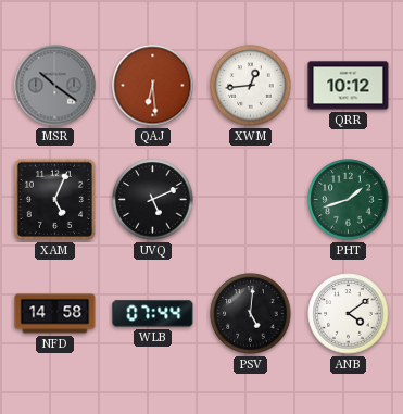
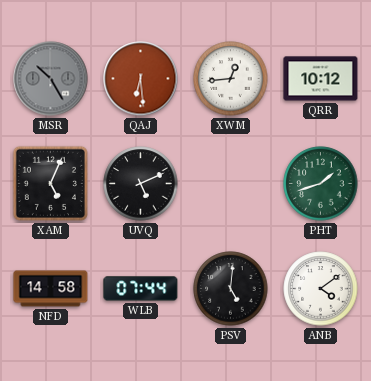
MSR: 10:21 -> 10:25
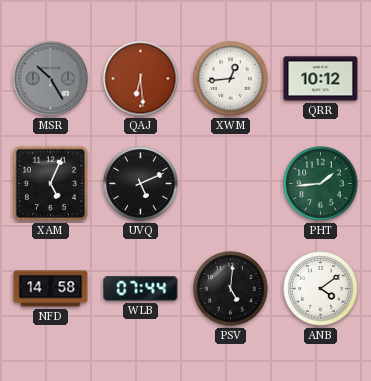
PHT: 1:42 -> 1:44
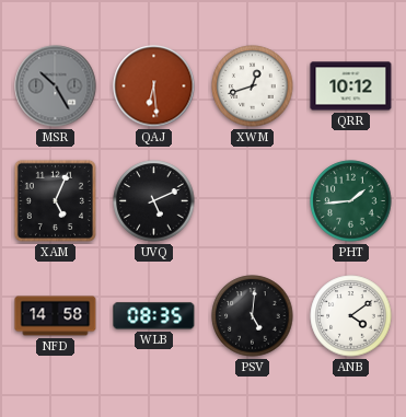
XWM: 12:44 -> 12:42
WLB: 07:44 -> 08:35
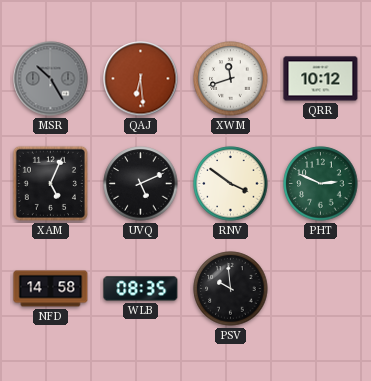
XWM: 12:42 -> 11:42
RNV: none -> 3:51
PHT: 1:44 -> 2:49
PSV: 5:01 -> 9:59
ANB: 4:09 -> none
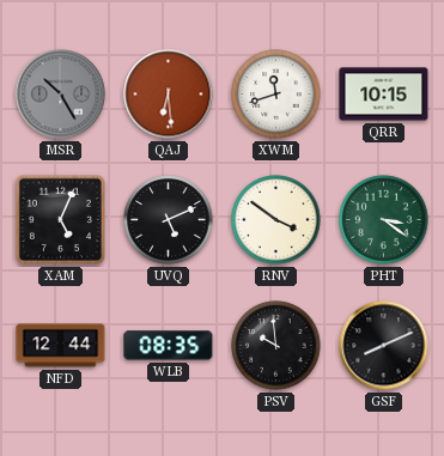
QRR: 10:12 -> 10:15
PHT: 2:49 -> 3:21
NFD: 14:58 -> 12:44
GSF: none -> 8:11
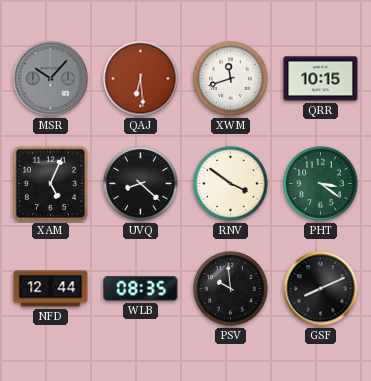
MSR: 10:25 -> 10:07
UVQ: 5:11 -> 8:22
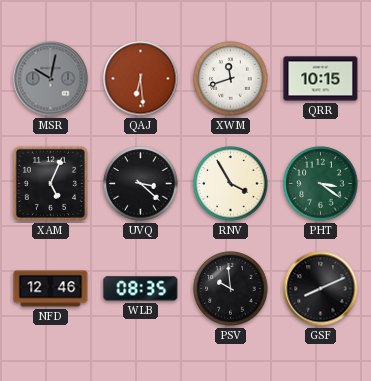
MSR: 10:07 -> 10:02
UVQ: 8:22 -> 3:22
RNV: 3:51 -> 3:55
NFD: 12:44 -> 12:46
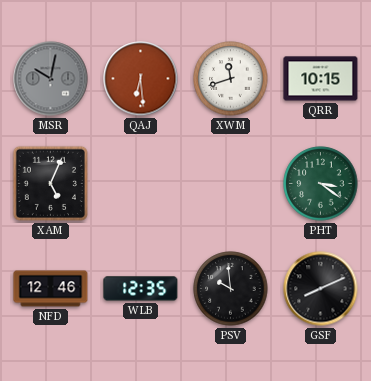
UVQ: 3:22 -> none
RNV: 3:55 -> none
WLB: 08:35 -> 12:35
